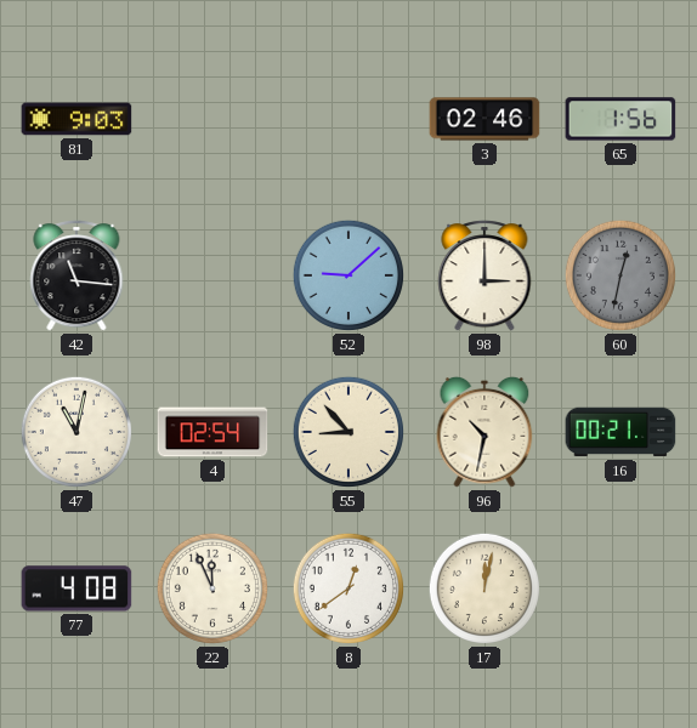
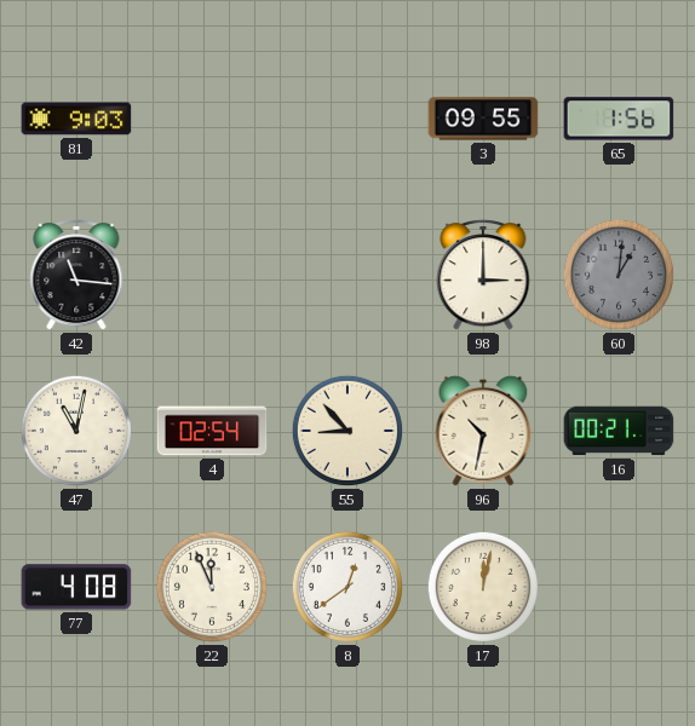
3: 02:46 -> 09:55
52: 9:08 -> none
60: 12:32 -> 1:01
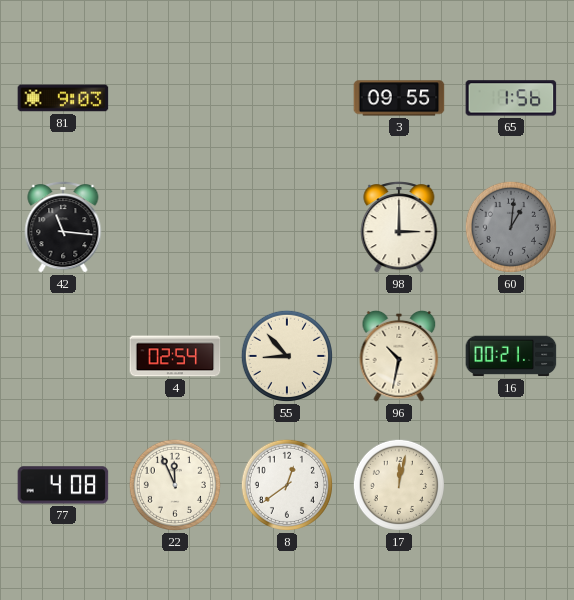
47: 11:02 -> none
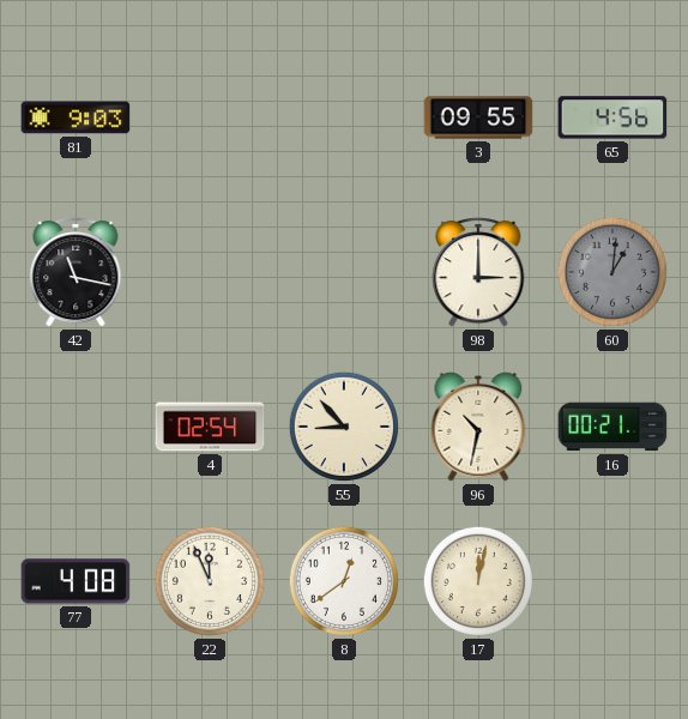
65: 1:56 -> 4:56
42: 11:16 -> 11:17
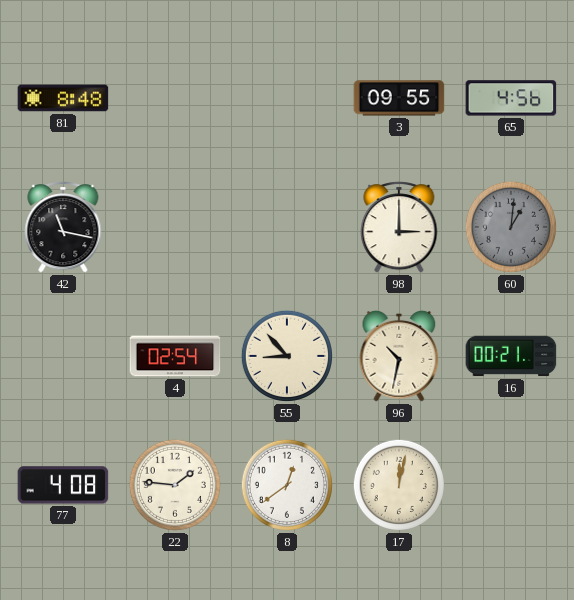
81: 9:03 -> 8:48
22: 11:56 -> 1:46
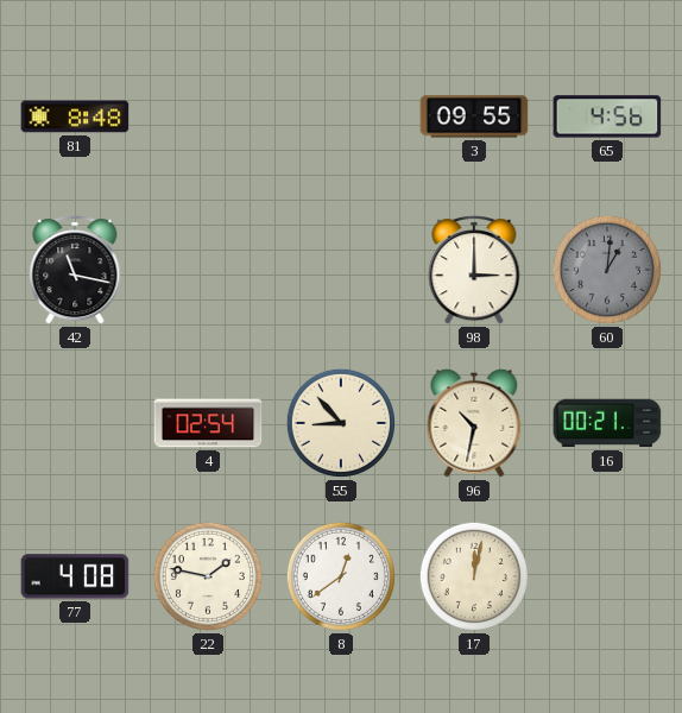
22: 1:46 -> 1:47
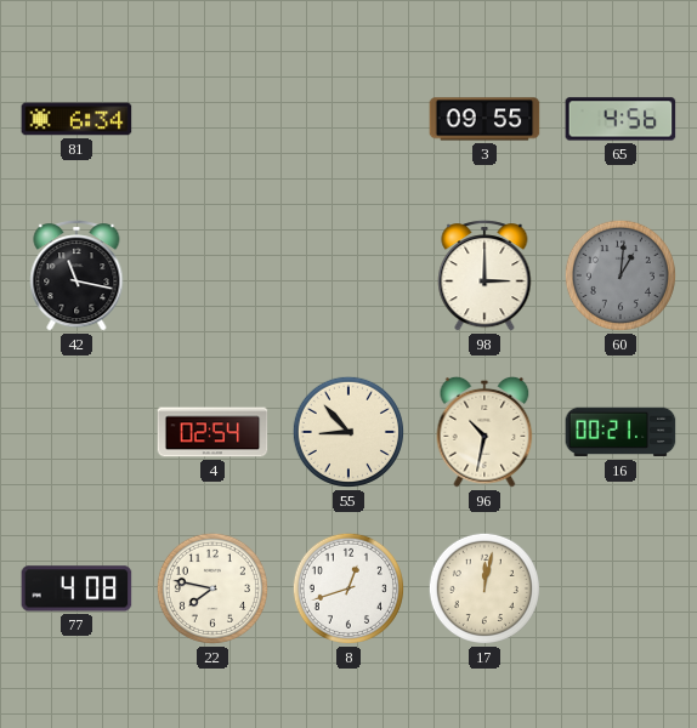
81: 8:48 -> 6:34
22: 1:47 -> 7:47
8: 12:39 -> 12:42
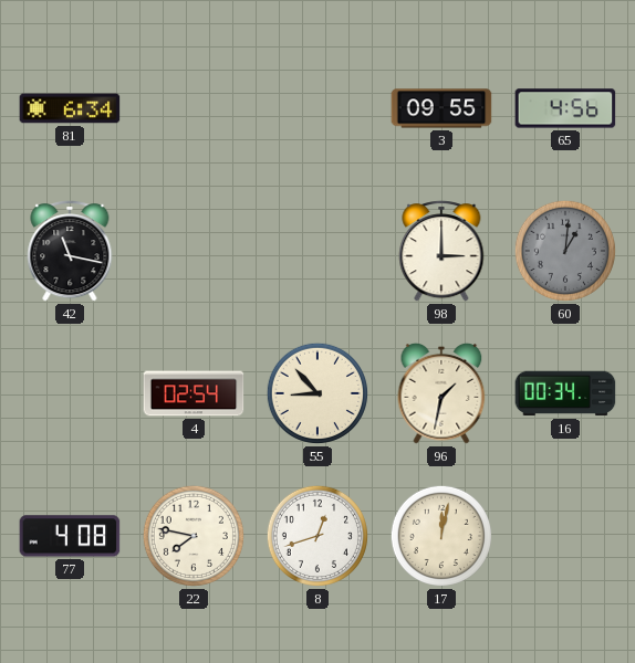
96: 10:32 -> 1:32
16: 00:21 -> 00:34
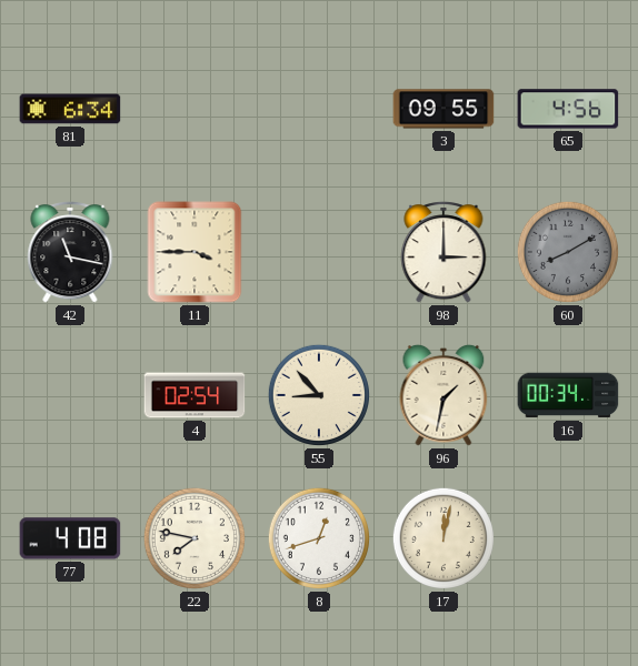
11: none -> 3:45
60: 1:01 -> 8:10
